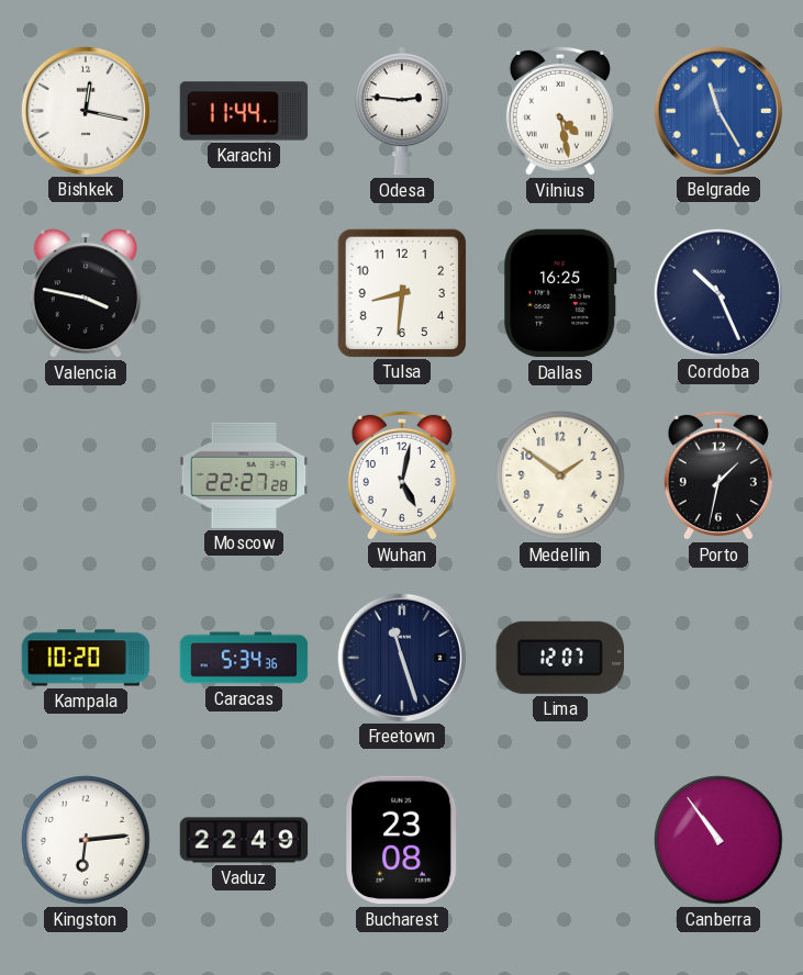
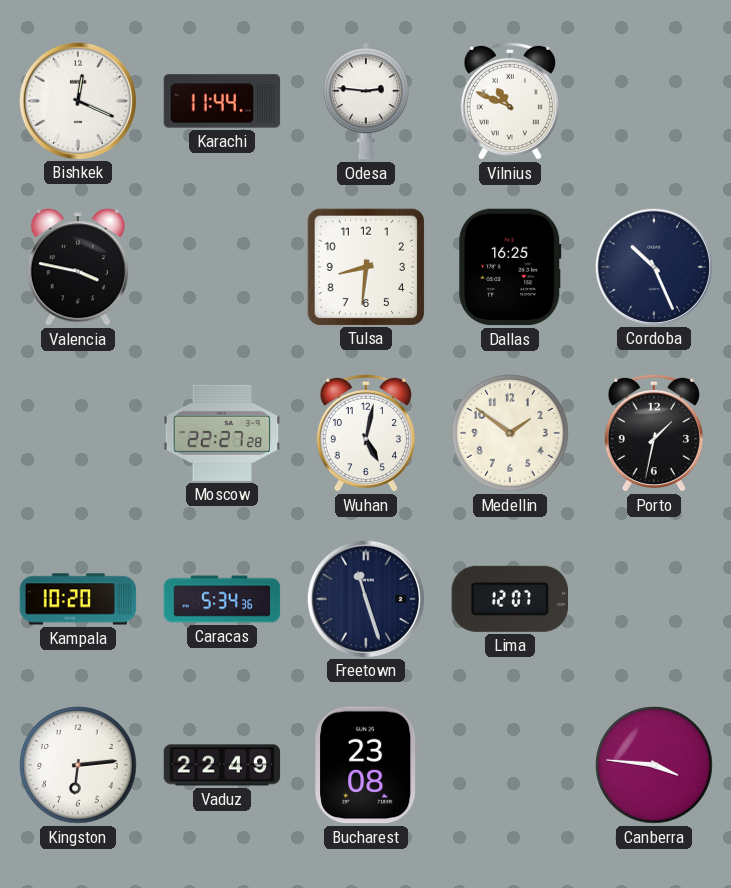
Bishkek: 12:17 -> 12:19
Vilnius: 4:28 -> 10:49
Belgrade: 11:25 -> none
Canberra: 10:54 -> 3:46
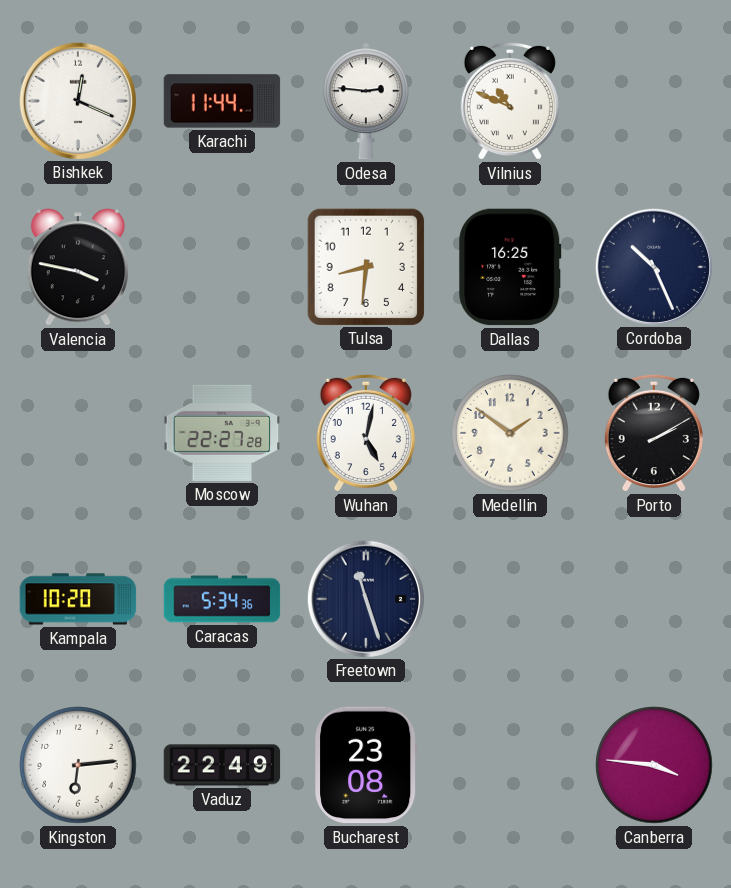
Porto: 1:32 -> 2:10
Lima: 12:07 -> none
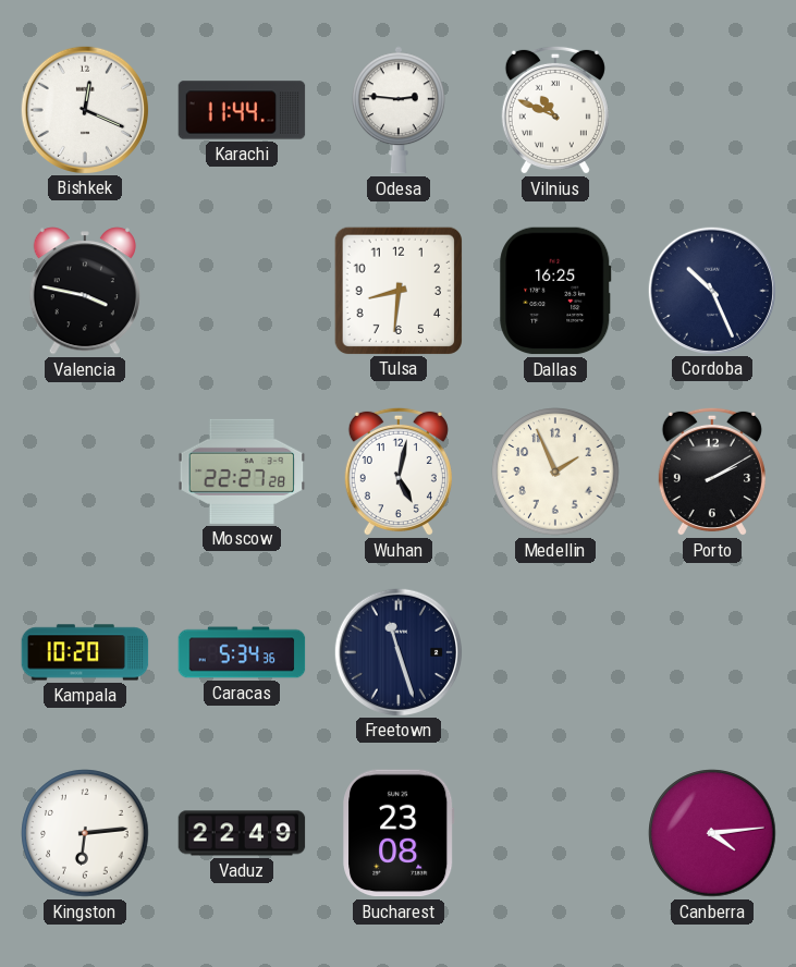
Medellin: 1:51 -> 1:56
Canberra: 3:46 -> 4:14
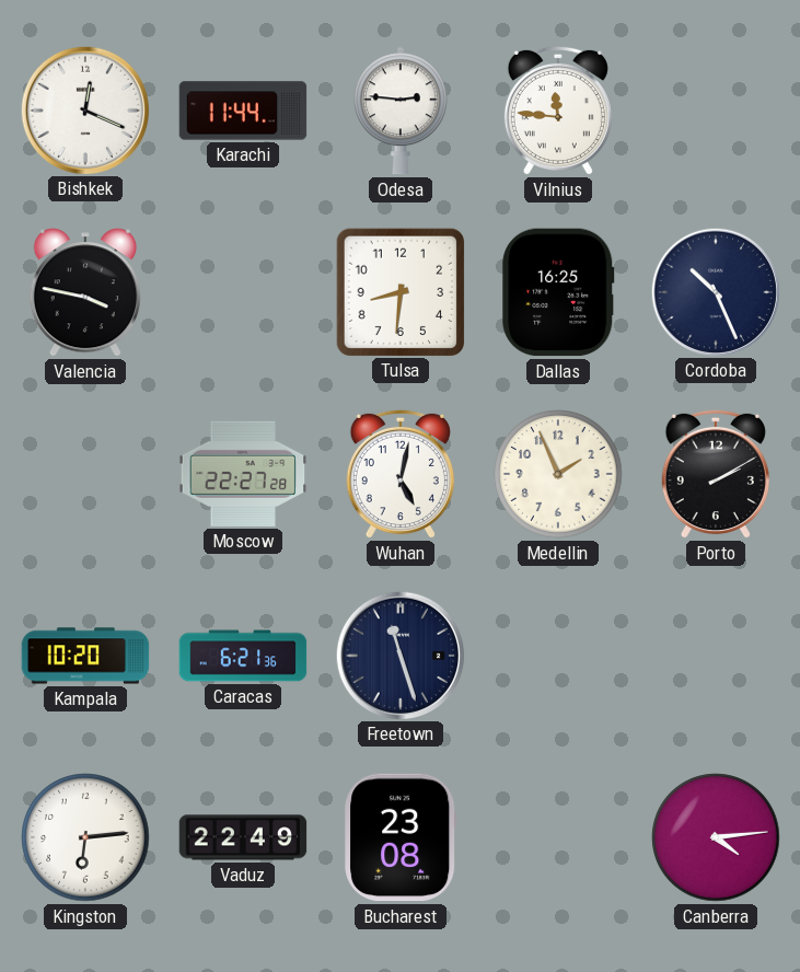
Vilnius: 10:49 -> 11:46
Caracas: 5:34 -> 6:21
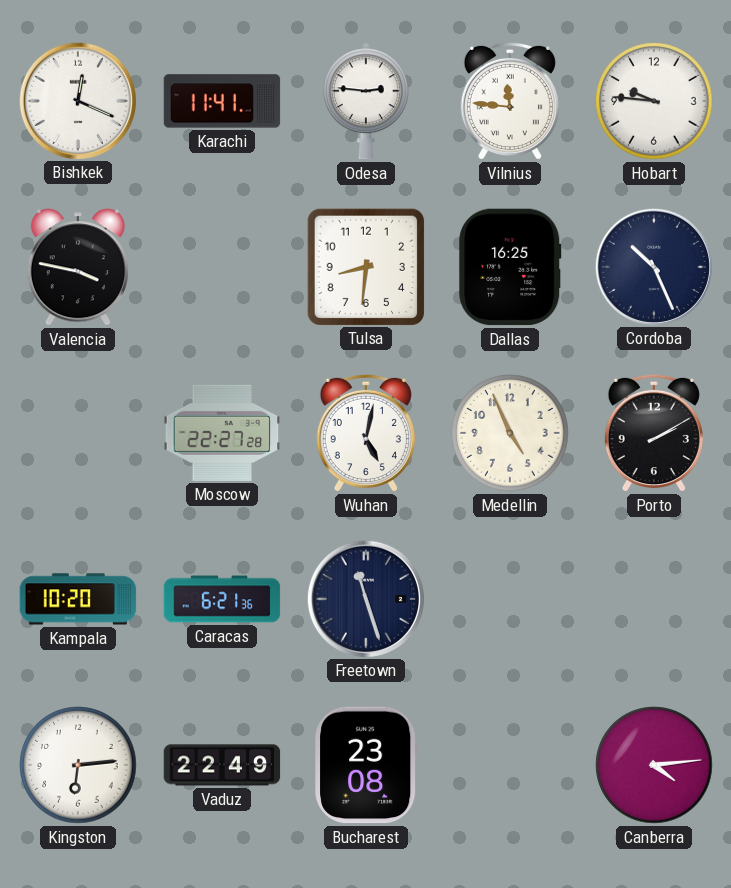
Karachi: 11:44 -> 11:41
Hobart: none -> 9:46
Medellin: 1:56 -> 4:56
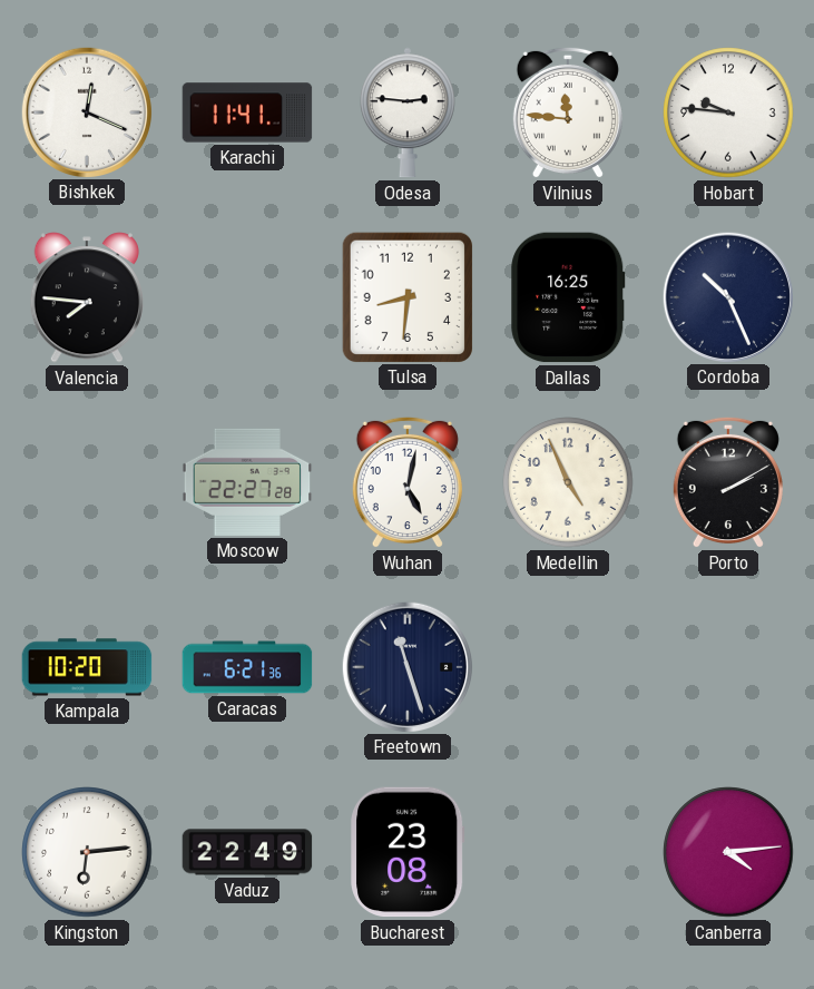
Valencia: 3:47 -> 7:46
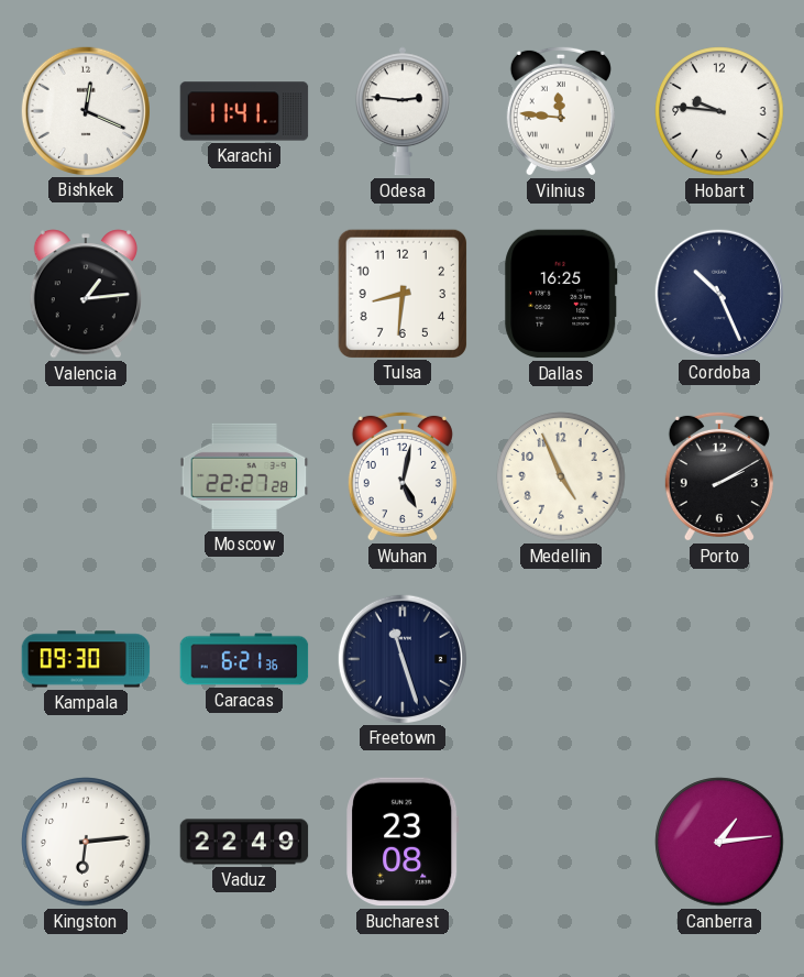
Valencia: 7:46 -> 1:14
Kampala: 10:20 -> 09:30
Canberra: 4:14 -> 1:14
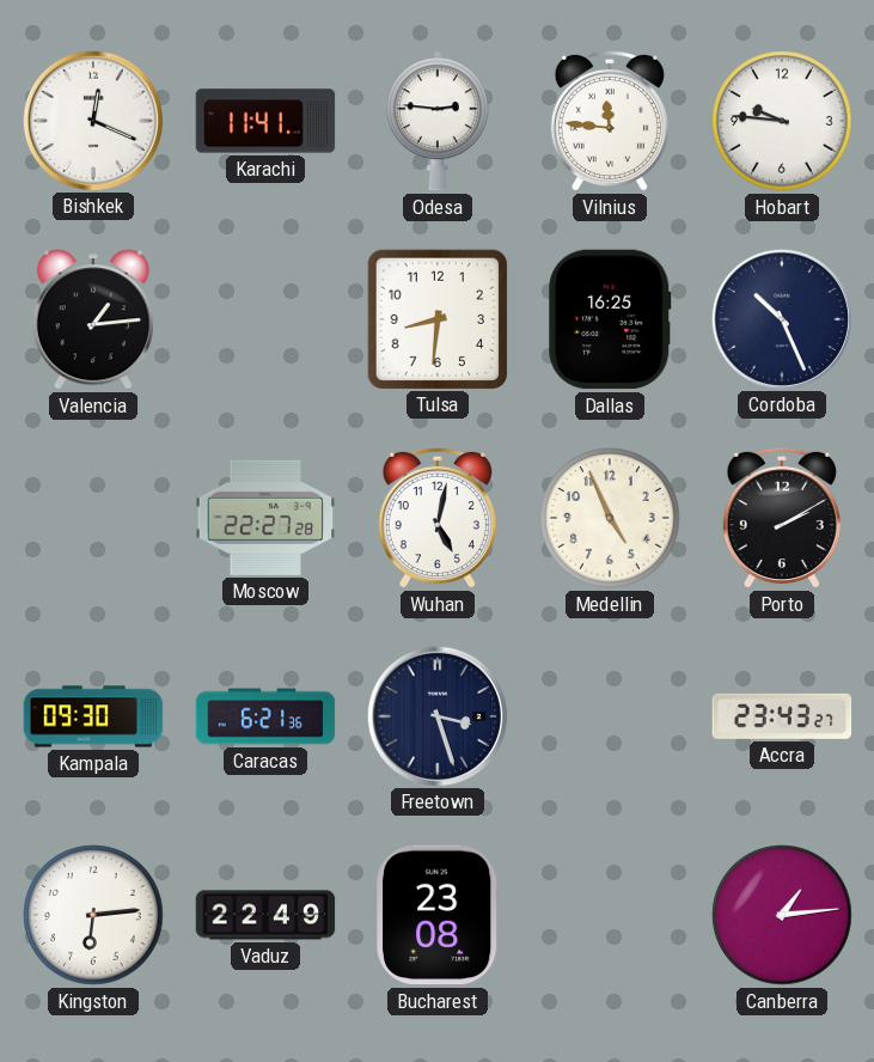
Freetown: 11:27 -> 3:27
Accra: none -> 23:43
